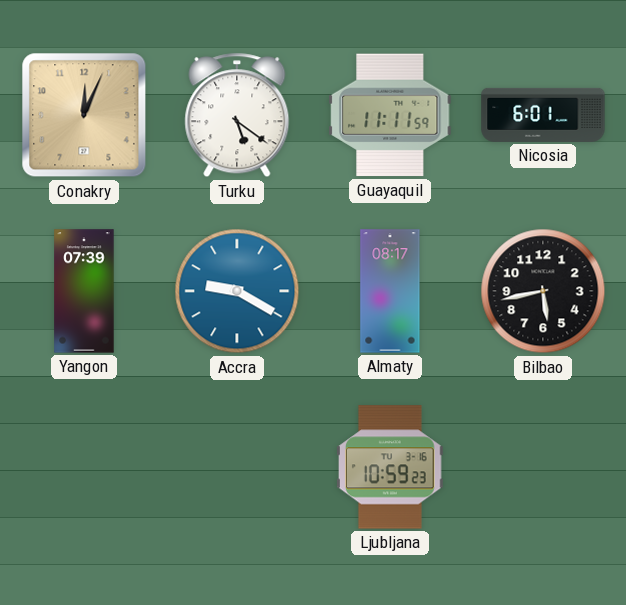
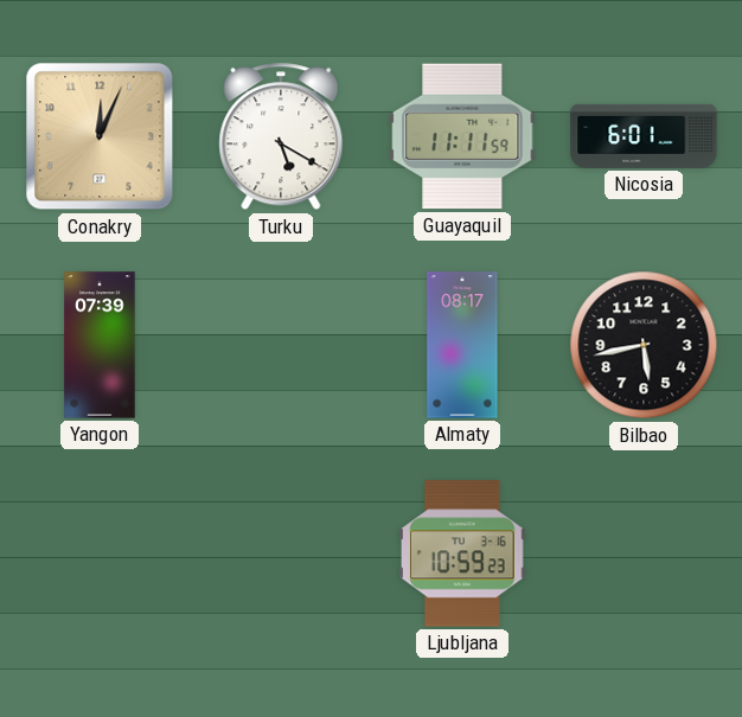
Turku: 5:21 -> 5:20
Accra: 9:20 -> none
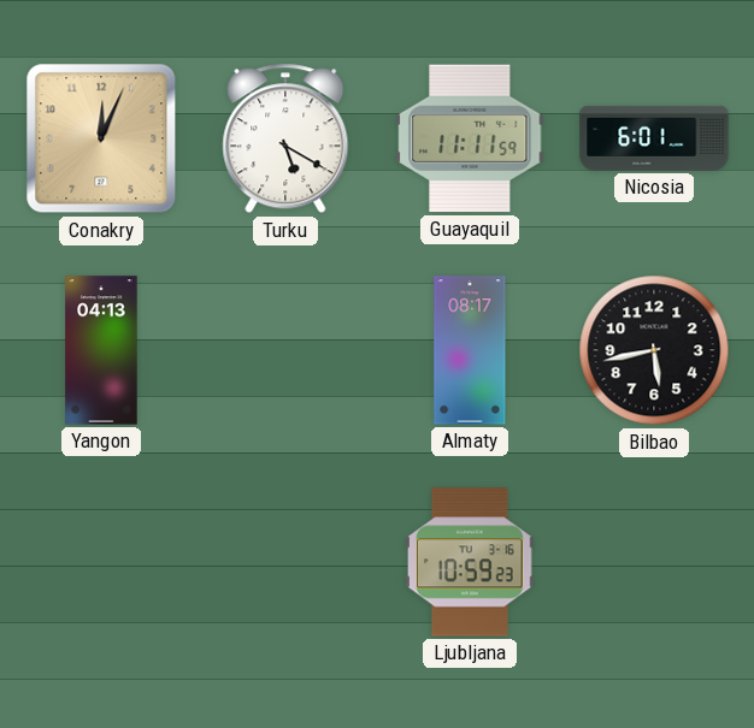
Yangon: 07:39 -> 04:13
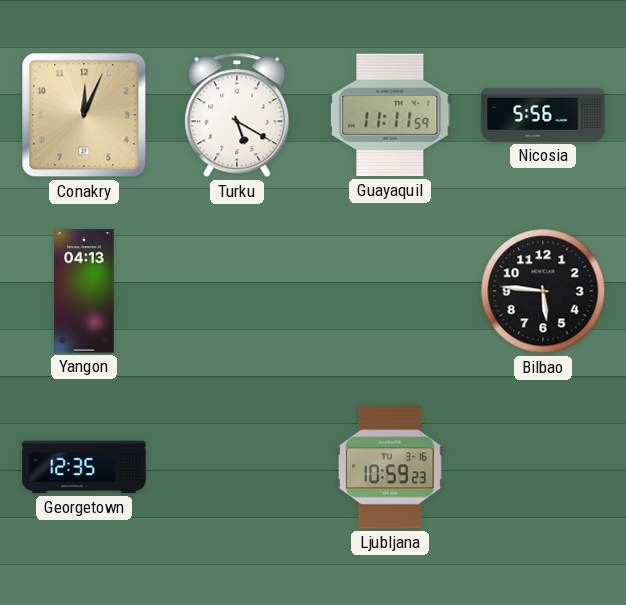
Nicosia: 6:01 -> 5:56
Almaty: 08:17 -> none
Bilbao: 5:43 -> 5:46
Georgetown: none -> 12:35
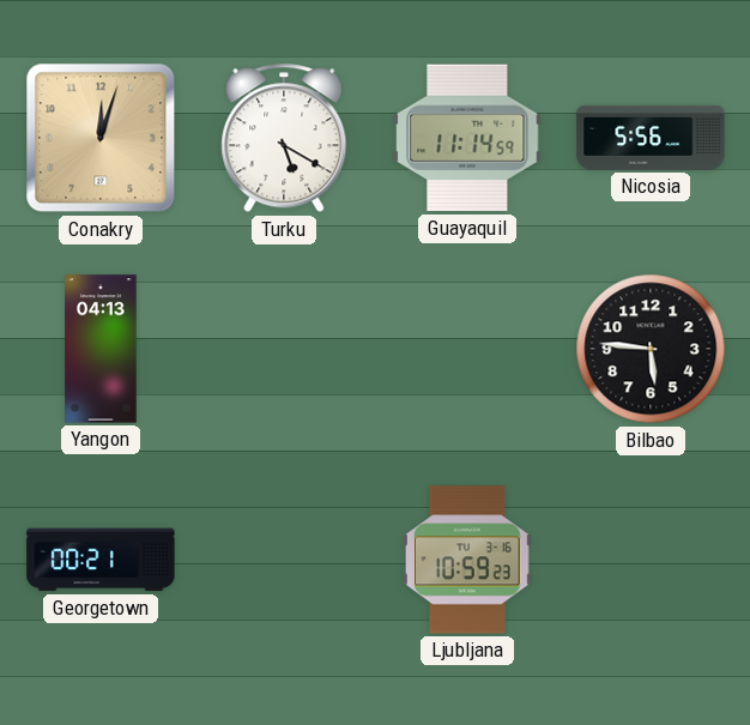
Conakry: 12:04 -> 12:03
Guayaquil: 11:11 -> 11:14
Georgetown: 12:35 -> 00:21
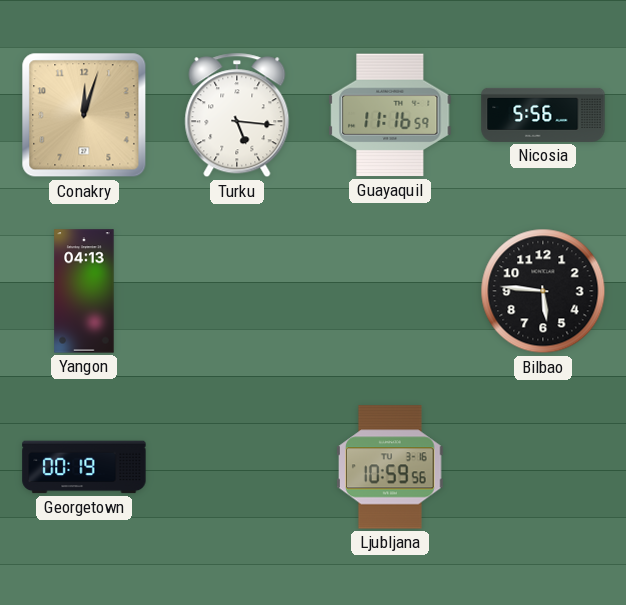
Turku: 5:20 -> 5:16
Guayaquil: 11:14 -> 11:16
Georgetown: 00:21 -> 00:19
Ljubljana: 10:59:23 -> 10:59:56
